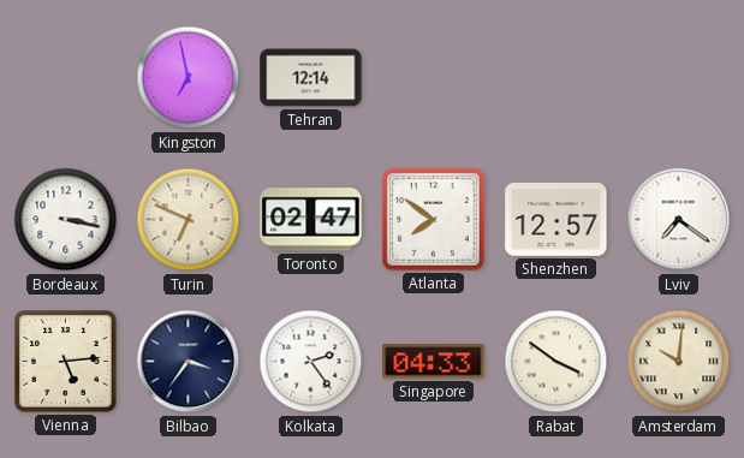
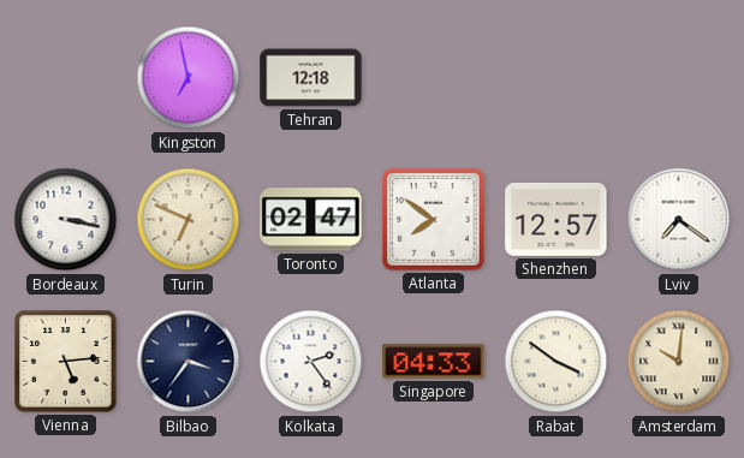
Tehran: 12:14 -> 12:18
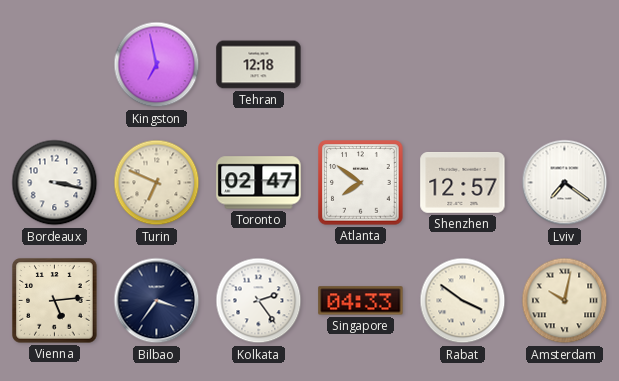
Amsterdam: 10:01 -> 10:02
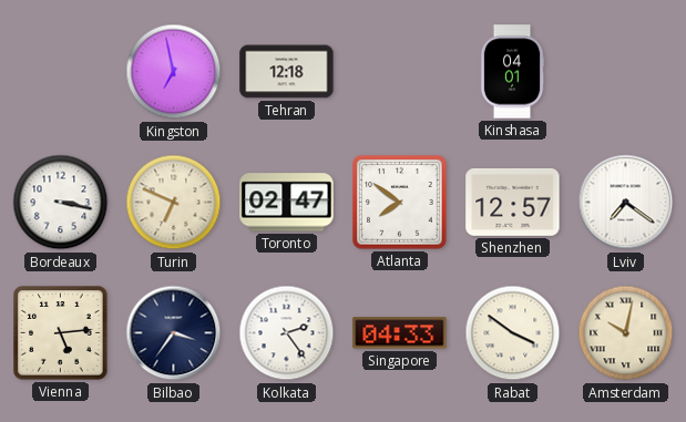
Kinshasa: none -> 04:01
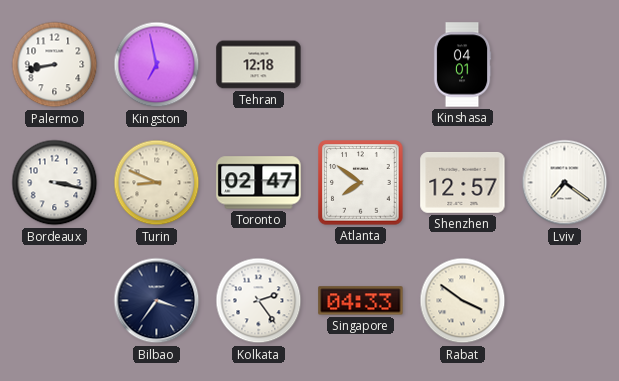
Palermo: none -> 8:43
Turin: 6:49 -> 8:49
Vienna: 5:14 -> none
Amsterdam: 10:02 -> none
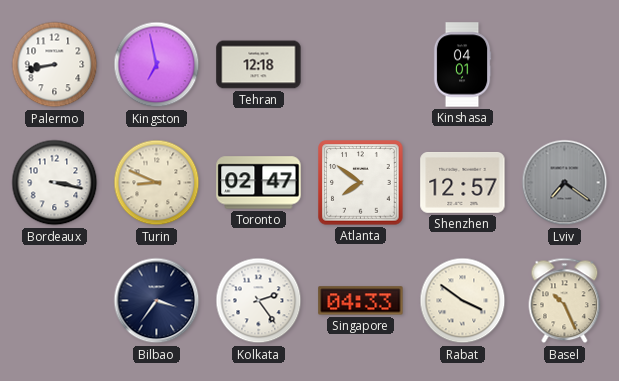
Lviv dial: white -> grey
Basel: none -> 10:26
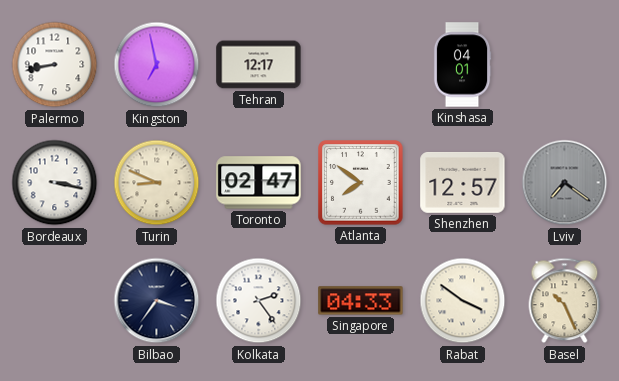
Tehran: 12:18 -> 12:17
